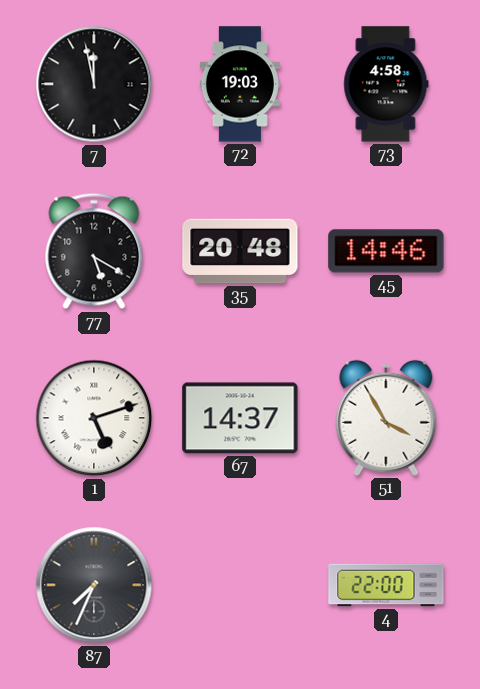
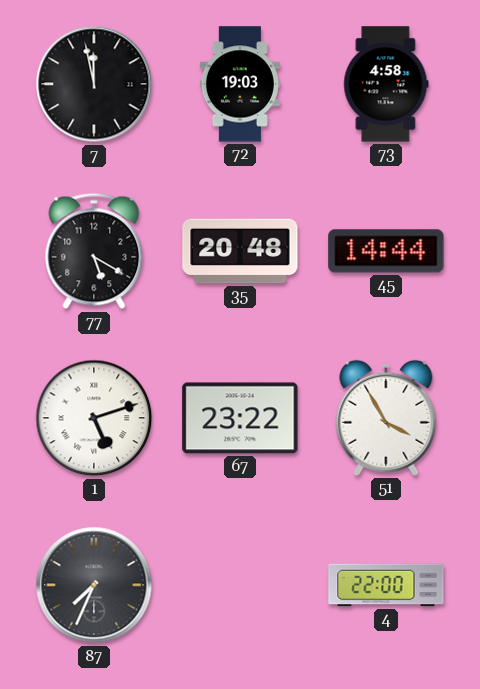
45: 14:46 -> 14:44
67: 14:37 -> 23:22
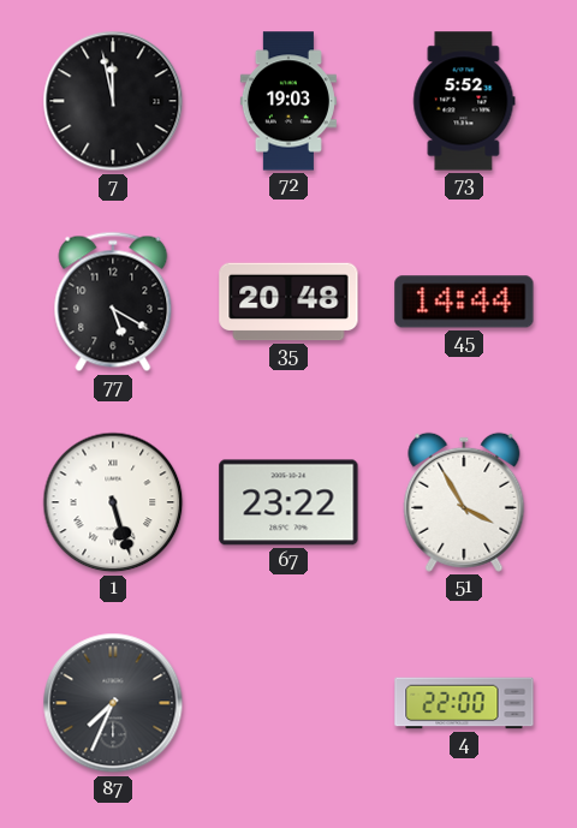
73: 4:58 -> 5:52
1: 5:12 -> 5:27
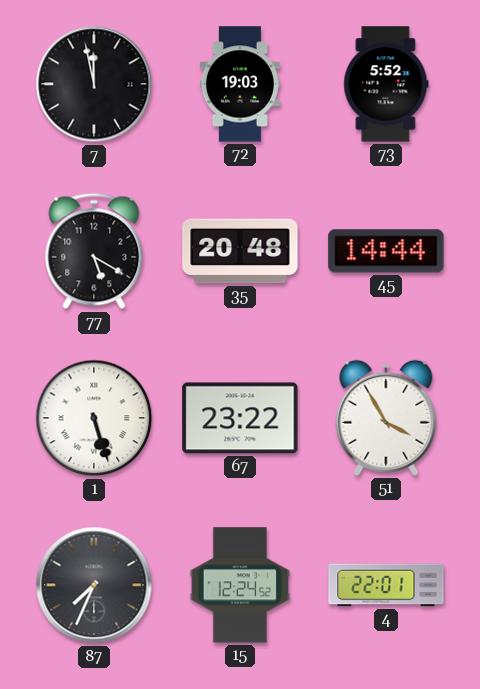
15: none -> 12:24
4: 22:00 -> 22:01
